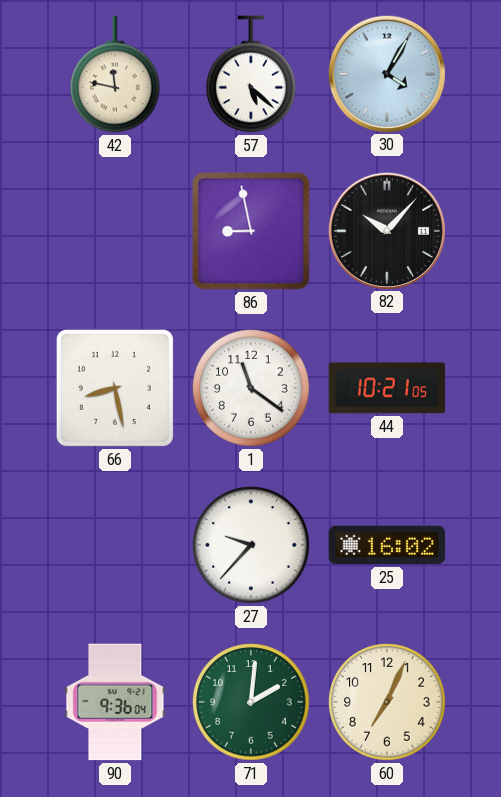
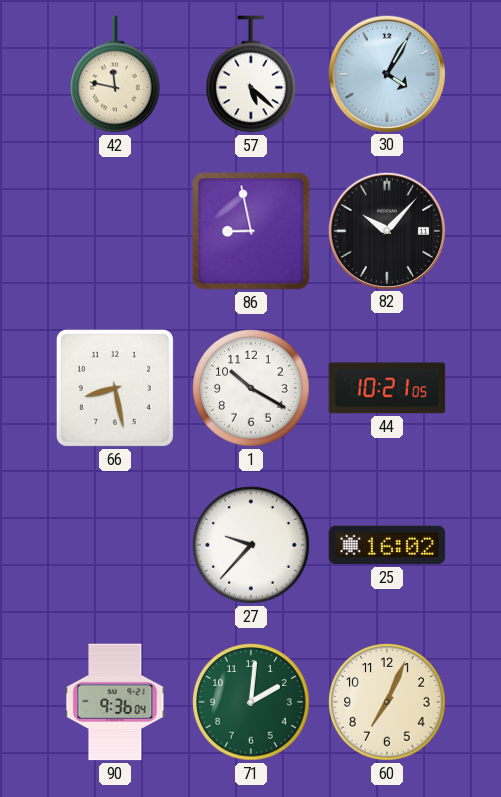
1: 11:21 -> 10:20
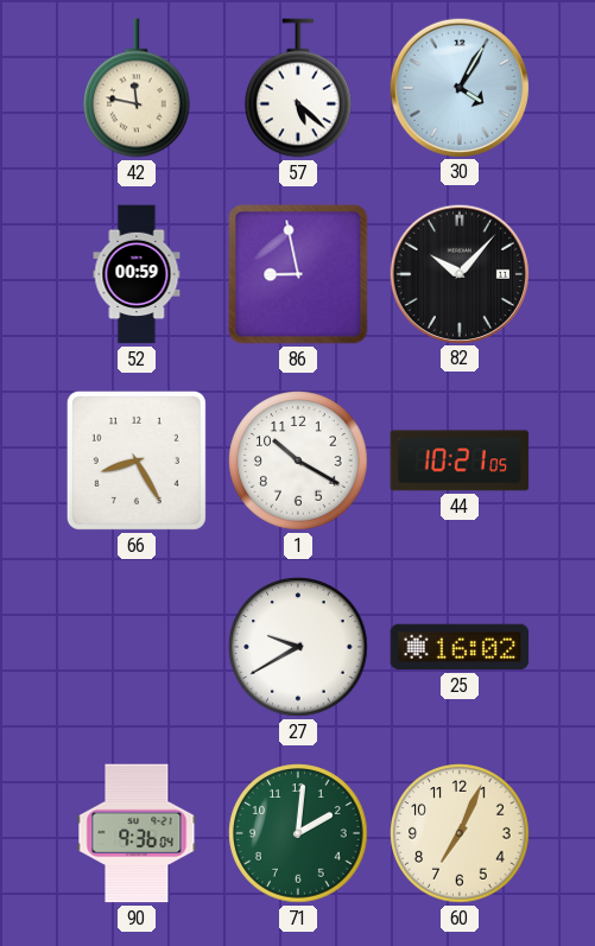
52: none -> 00:59
66: 8:28 -> 8:25
27: 9:37 -> 9:40
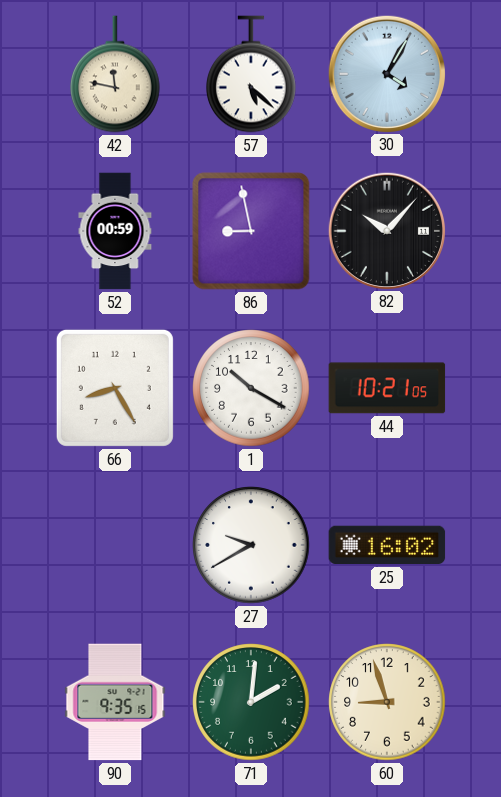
90: 9:36 -> 9:35
60: 7:04 -> 8:57
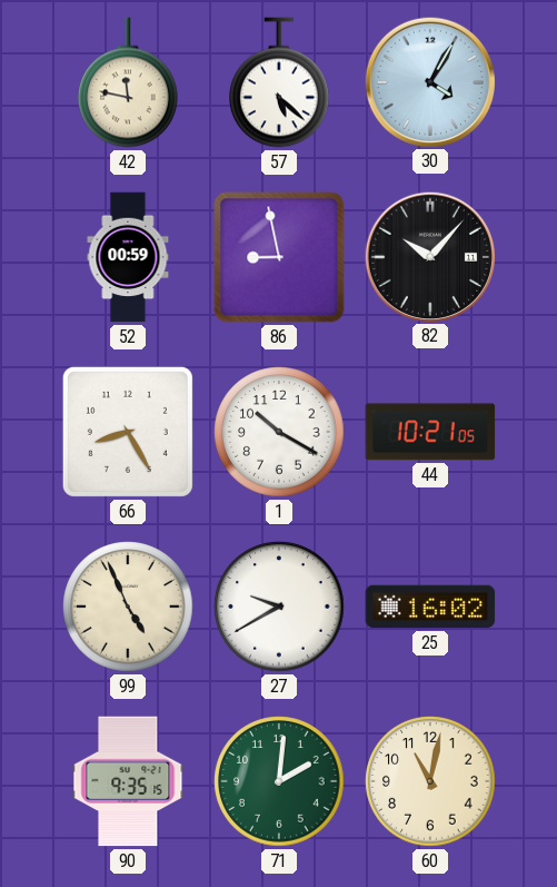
99: none -> 4:56
60: 8:57 -> 11:02
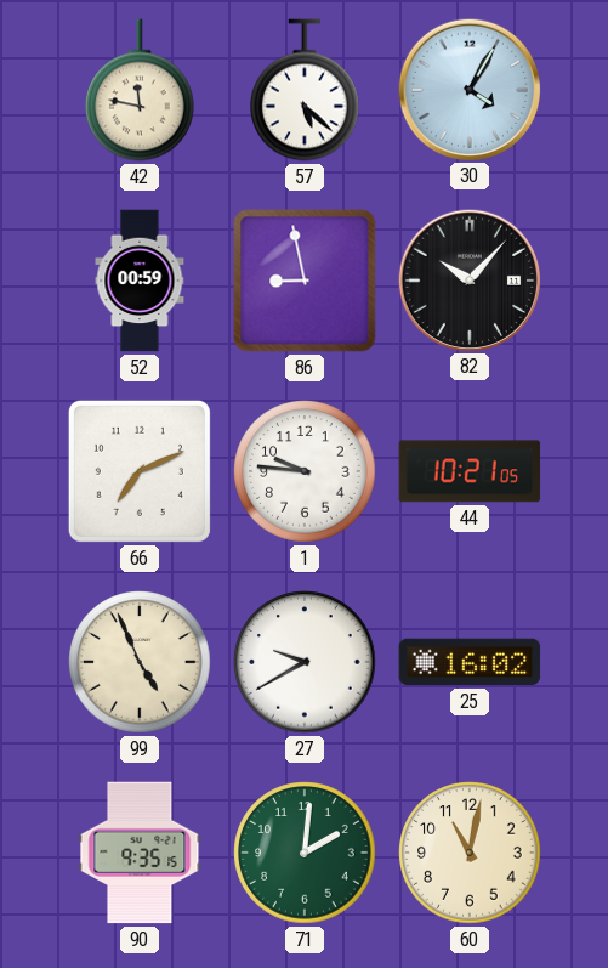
66: 8:25 -> 7:11
1: 10:20 -> 9:46
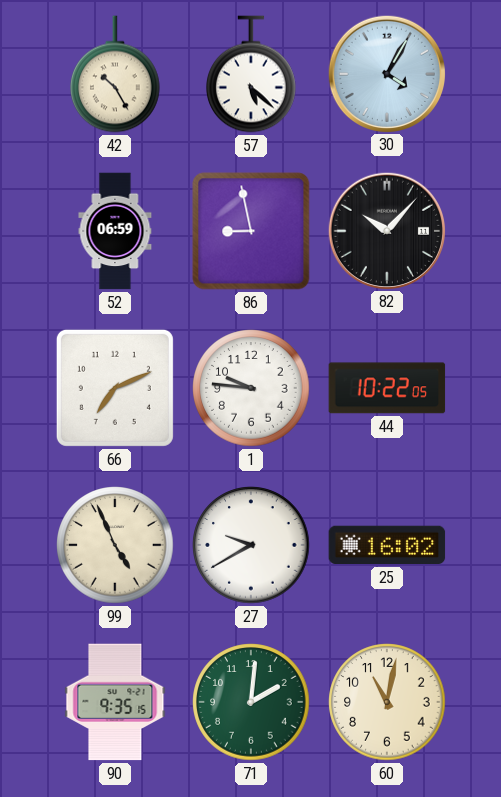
42: 11:47 -> 10:25
52: 00:59 -> 06:59
44: 10:21 -> 10:22
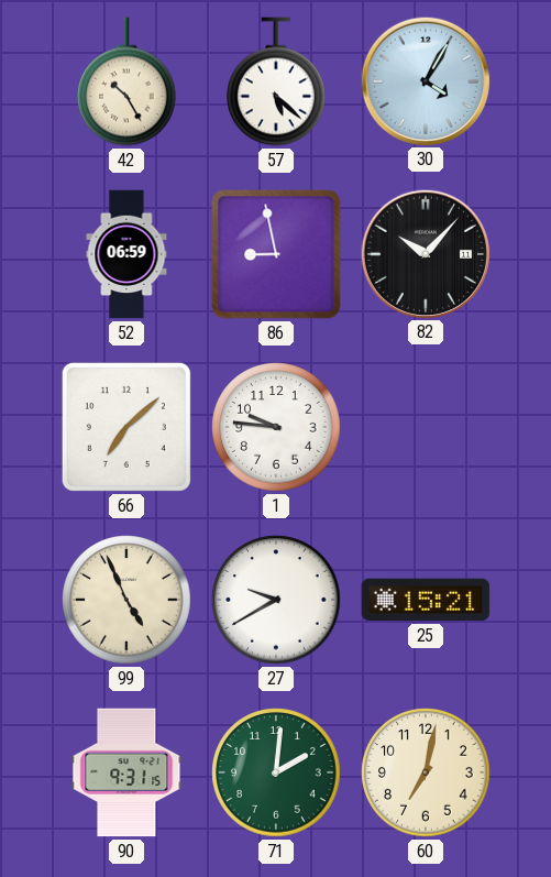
66: 7:11 -> 7:08
44: 10:22 -> none
25: 16:02 -> 15:21
90: 9:35 -> 9:31
60: 11:02 -> 7:02
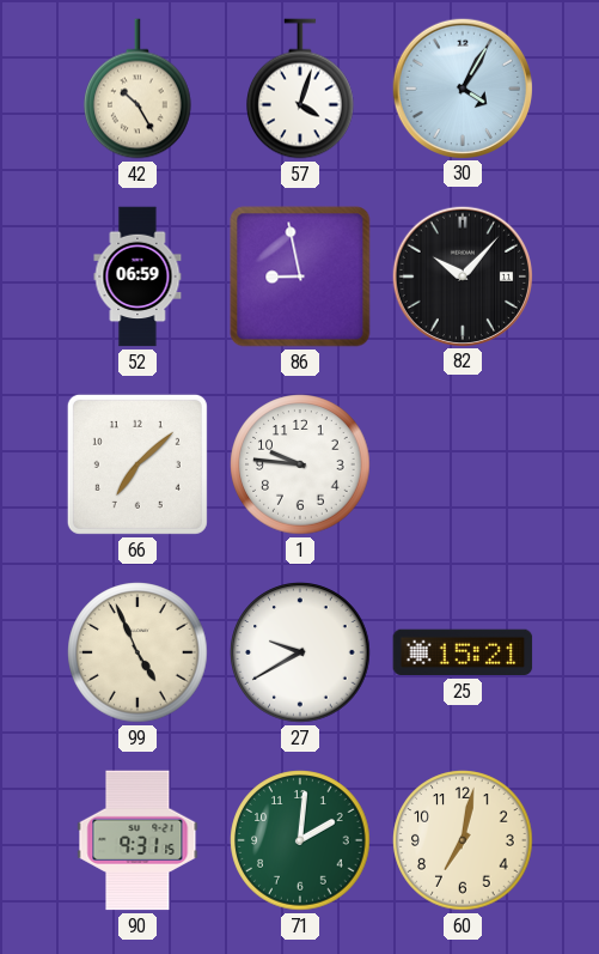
57: 5:22 -> 4:03
